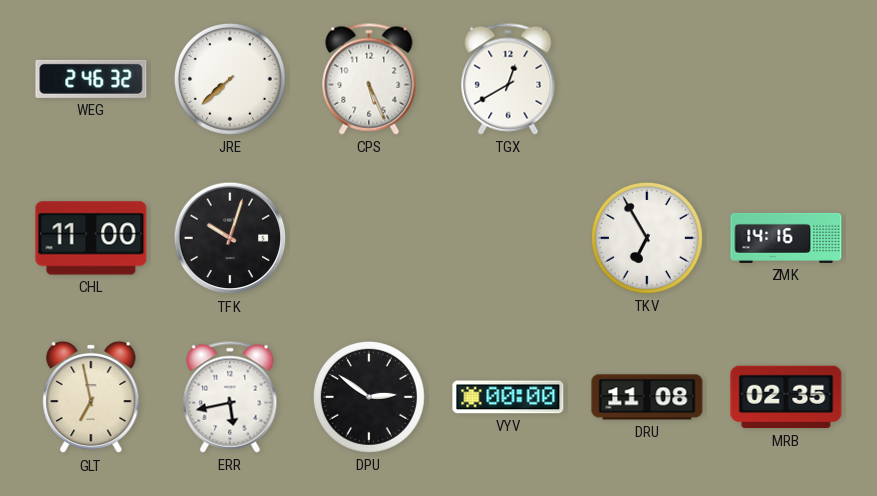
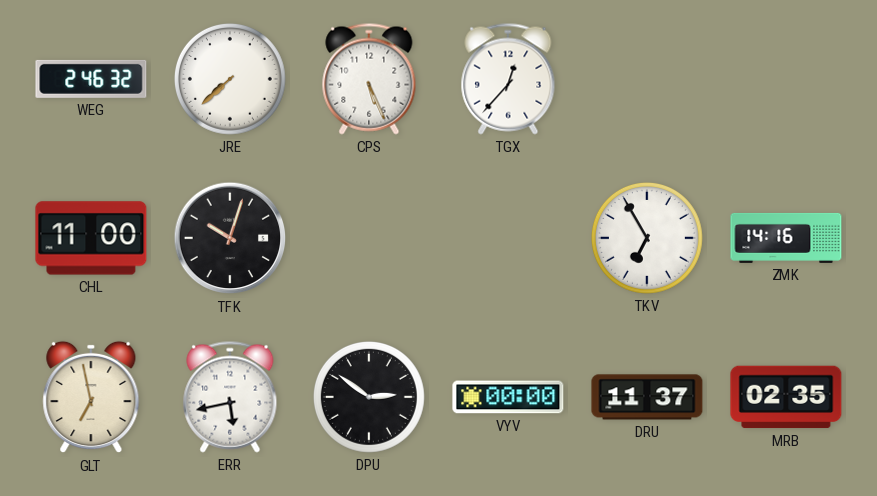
TGX: 12:40 -> 12:37
DRU: 11:08 -> 11:37
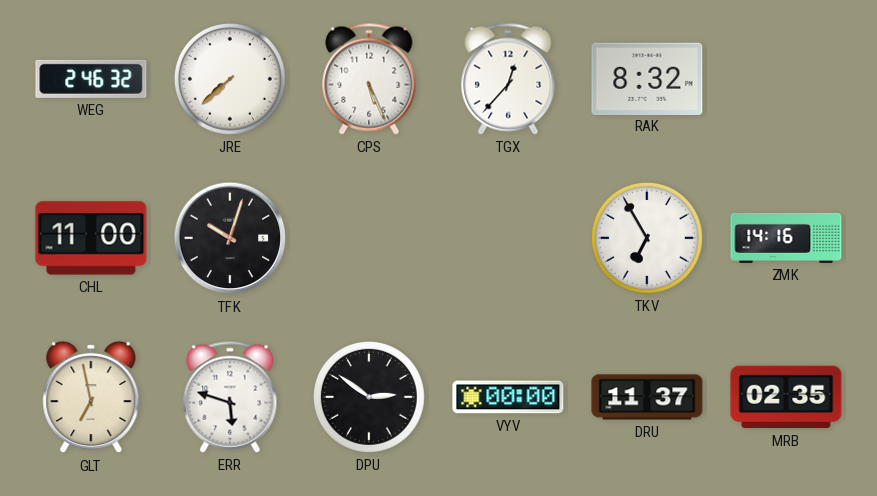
RAK: none -> 8:32
ERR: 5:43 -> 5:48
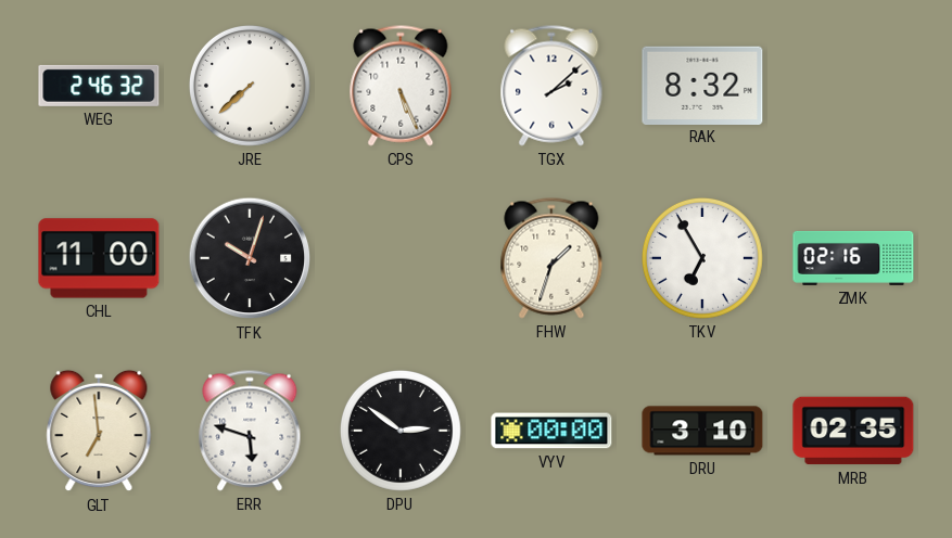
TGX: 12:37 -> 2:08
FHW: none -> 1:33
ZMK: 14:16 -> 02:16
GLT: 6:58 -> 6:59
DRU: 11:37 -> 3:10
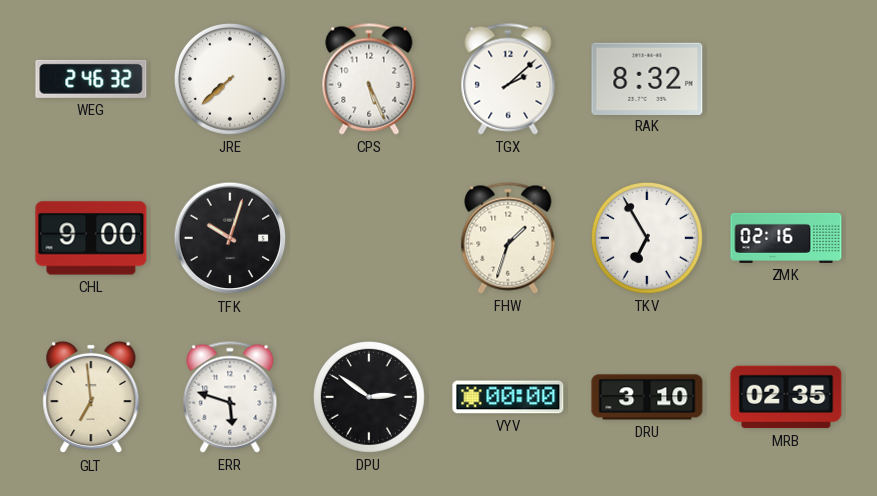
CHL: 11:00 -> 9:00
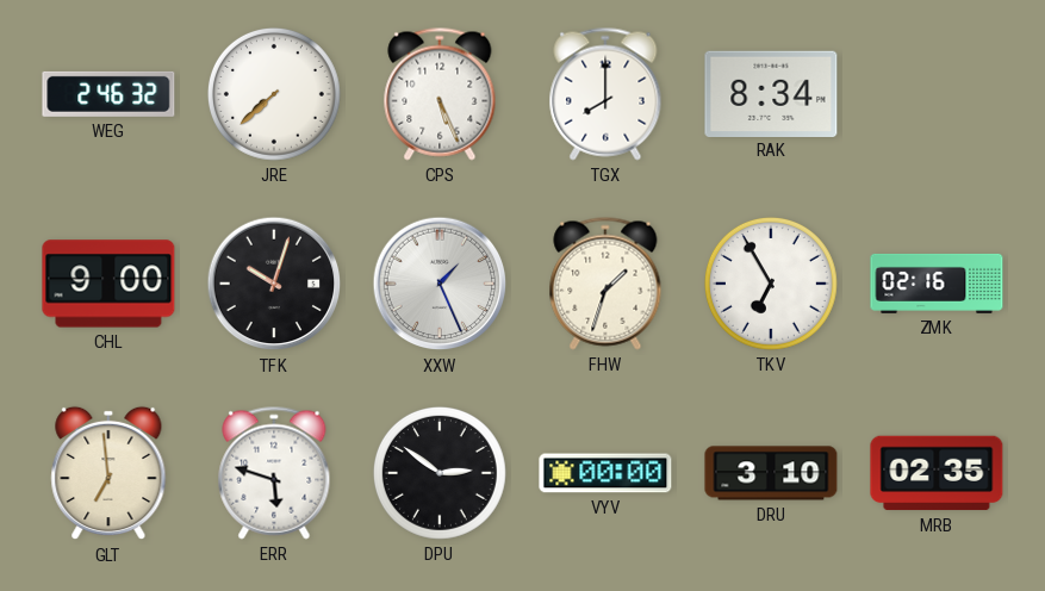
TGX: 2:08 -> 8:00
RAK: 8:32 -> 8:34
XXW: none -> 1:26
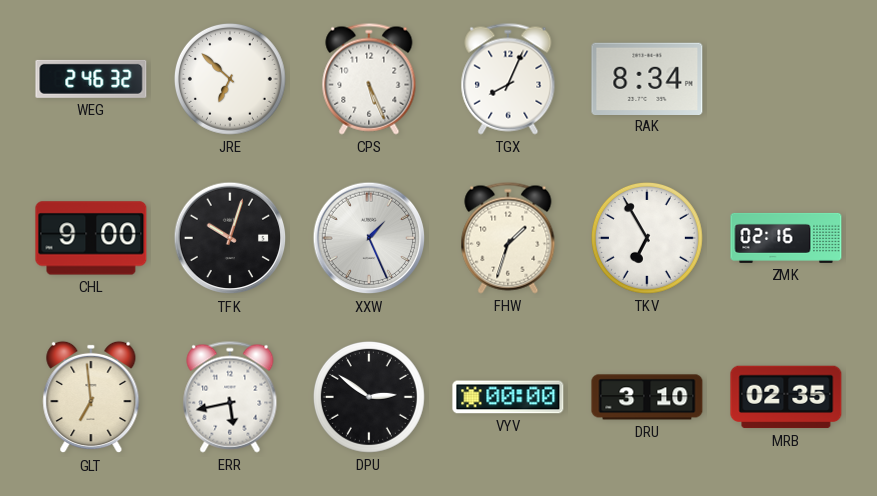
JRE: 7:38 -> 6:52
TGX: 8:00 -> 8:04
ERR: 5:48 -> 5:43
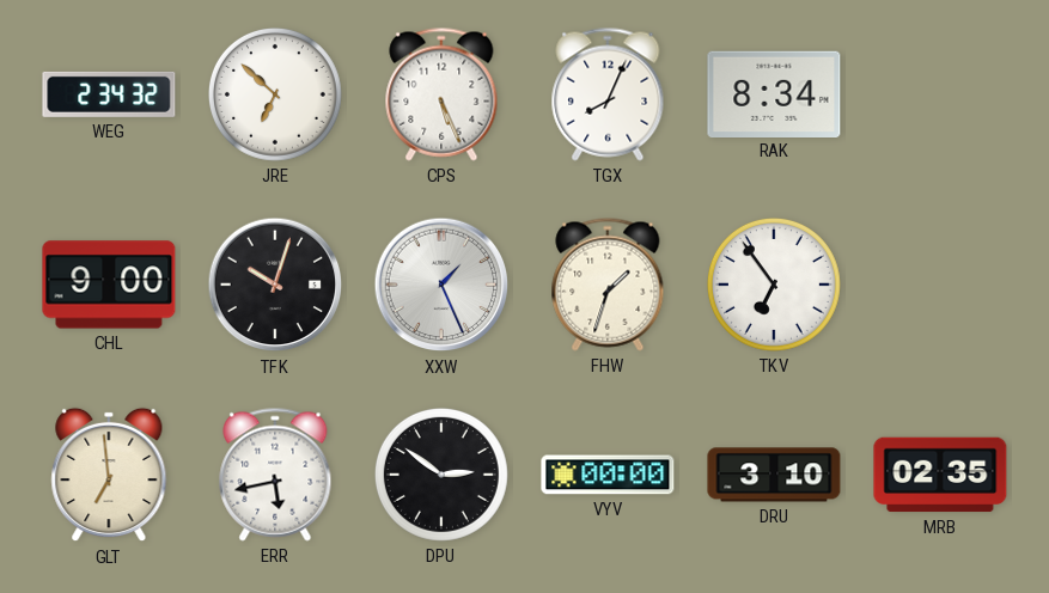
WEG: 2:46 -> 2:34
TKV: 6:55 -> 6:54
ZMK: 02:16 -> none
